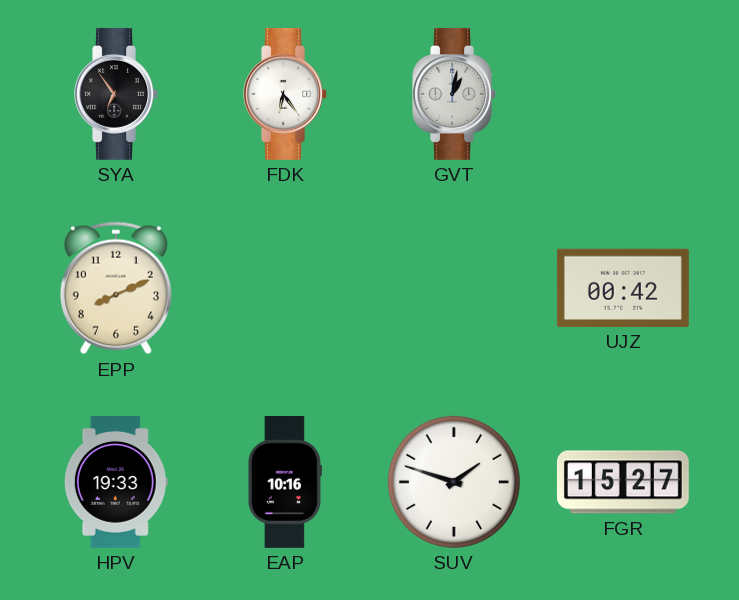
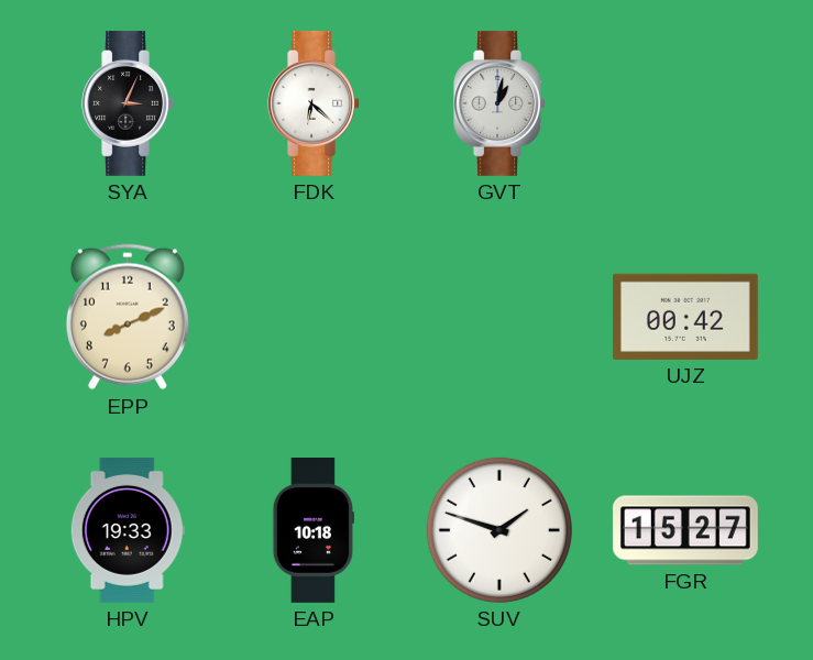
SYA: 6:54 -> 3:04
FDK: 6:24 -> 6:22
EAP: 10:16 -> 10:18
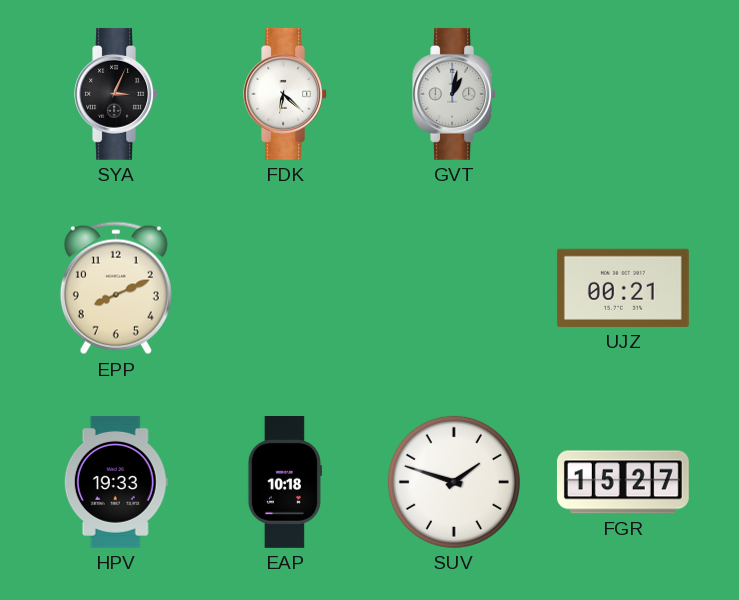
UJZ: 00:42 -> 00:21
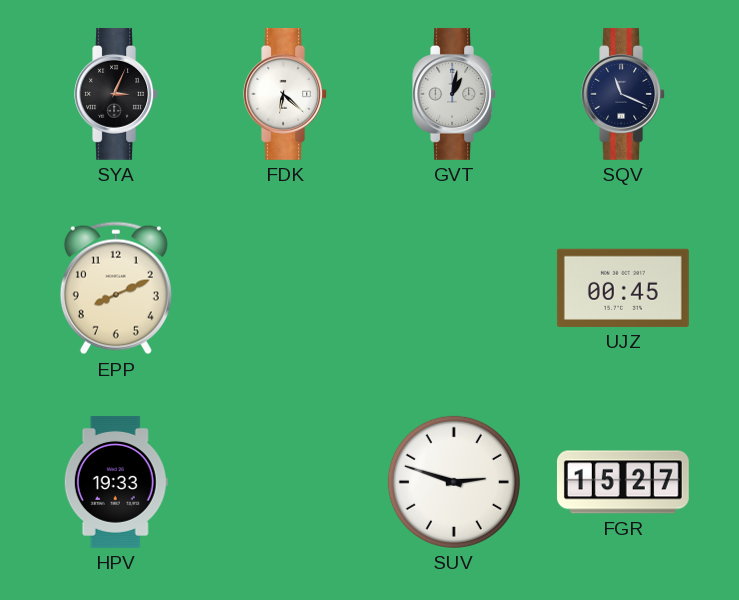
SQV: none -> 11:19
UJZ: 00:21 -> 00:45
EAP: 10:18 -> none
SUV: 1:48 -> 2:48
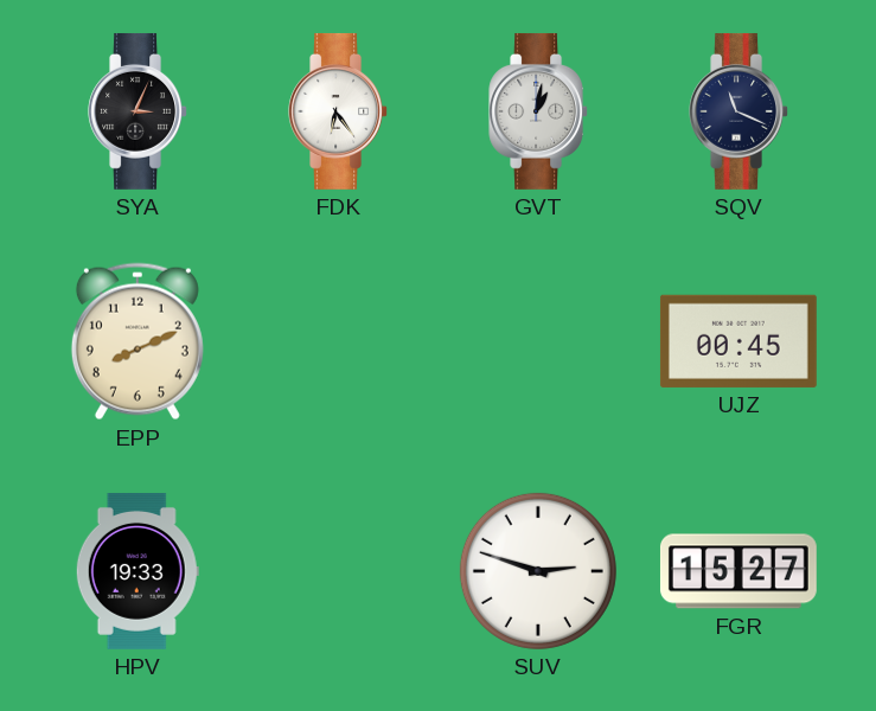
FDK: 6:22 -> 6:24
